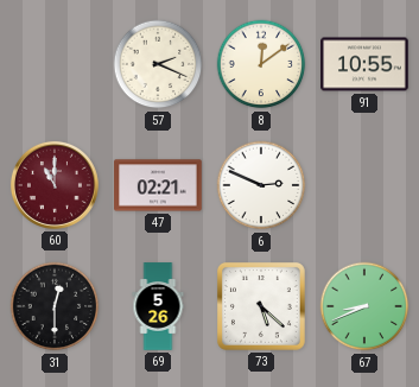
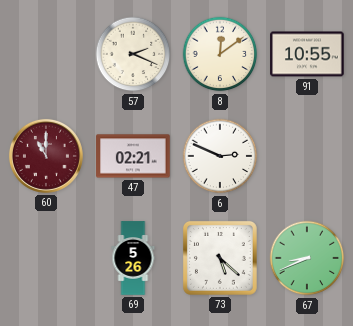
31: 12:30 -> none
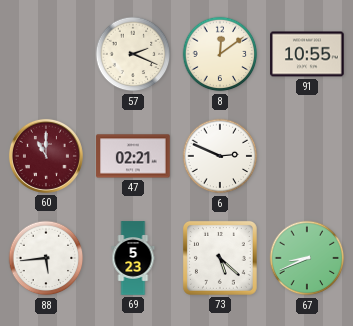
88: none -> 5:44
69: 5:26 -> 5:23
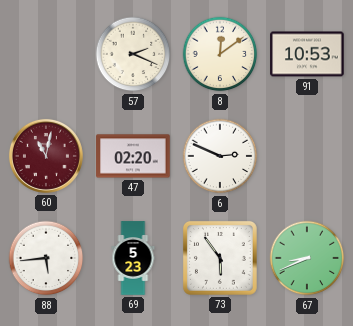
91: 10:55 -> 10:53
60: 11:00 -> 11:02
47: 02:21 -> 02:20
73: 5:22 -> 5:54
